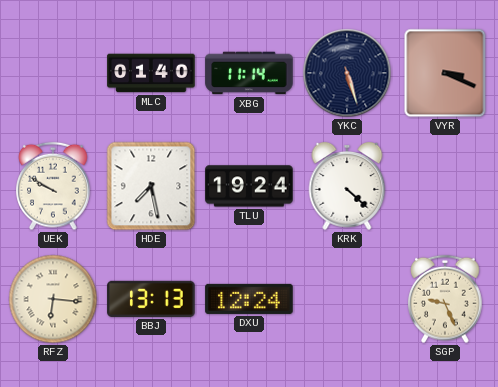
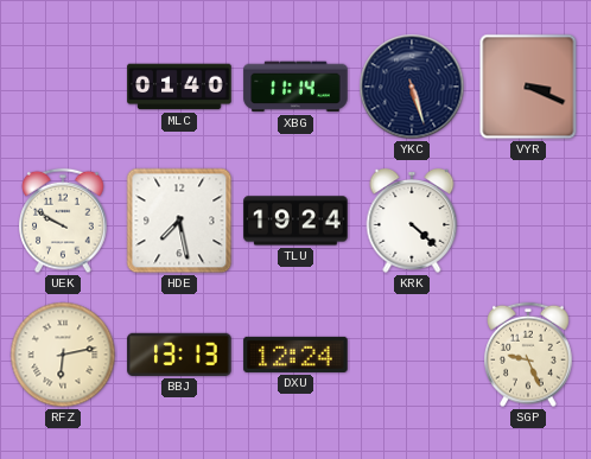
RFZ: 6:16 -> 6:13
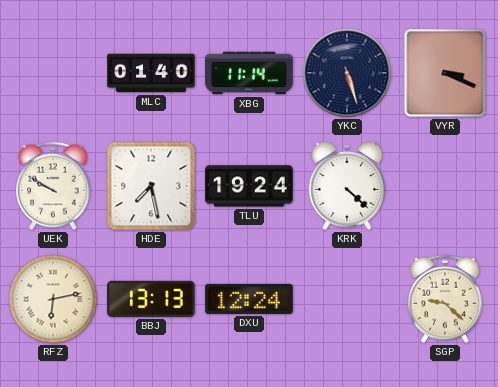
SGP: 9:26 -> 9:22
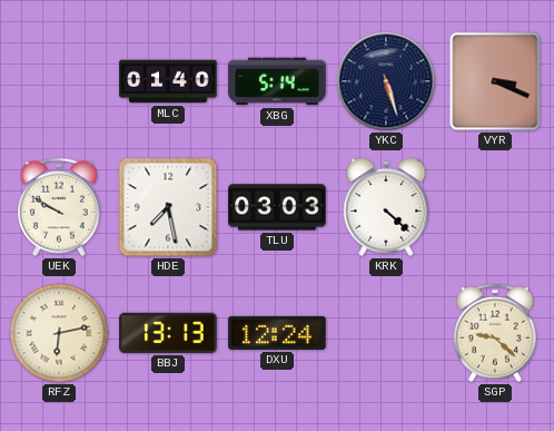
XBG: 11:14 -> 5:14
TLU: 19:24 -> 03:03
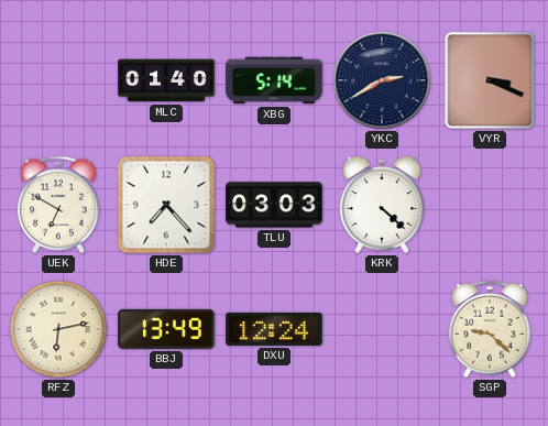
YKC: 5:27 -> 2:40
UEK: 9:50 -> 6:50
HDE: 7:28 -> 7:23
BBJ: 13:13 -> 13:49
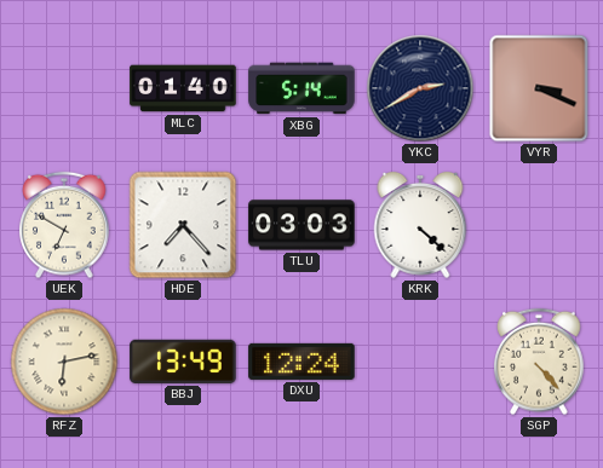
SGP: 9:22 -> 4:23
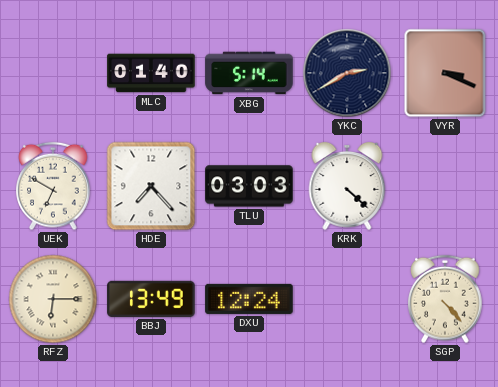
RFZ: 6:13 -> 6:15
